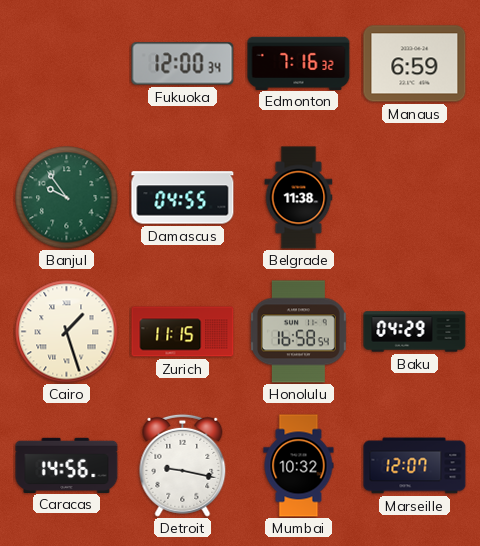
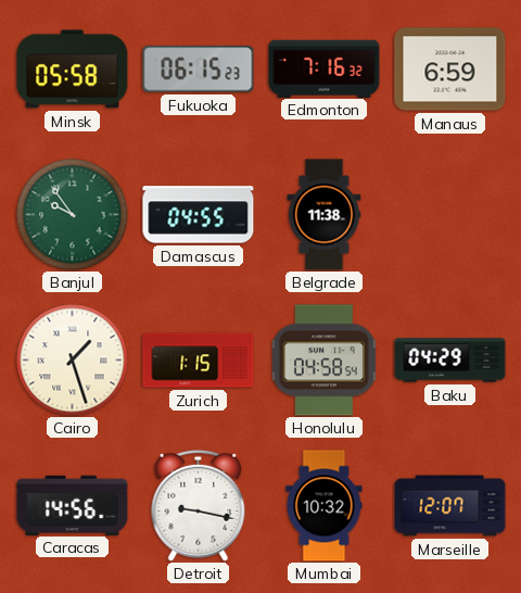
Minsk: none -> 05:58
Fukuoka: 12:00 -> 06:15
Zurich: 11:15 -> 1:15
Honolulu: 16:58 -> 04:58
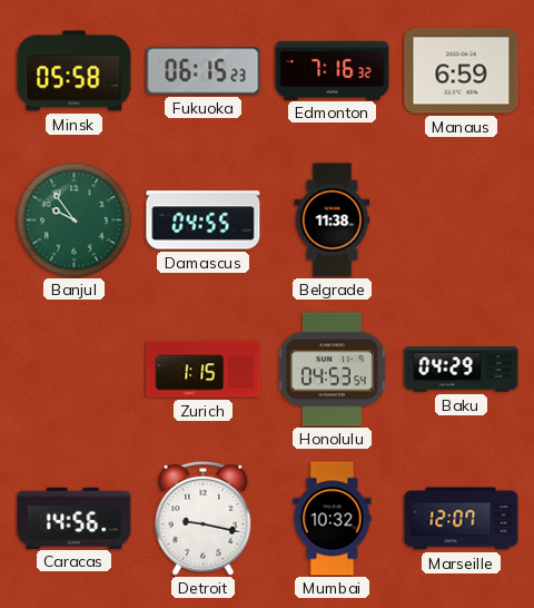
Cairo: 1:27 -> none
Honolulu: 04:58 -> 04:53
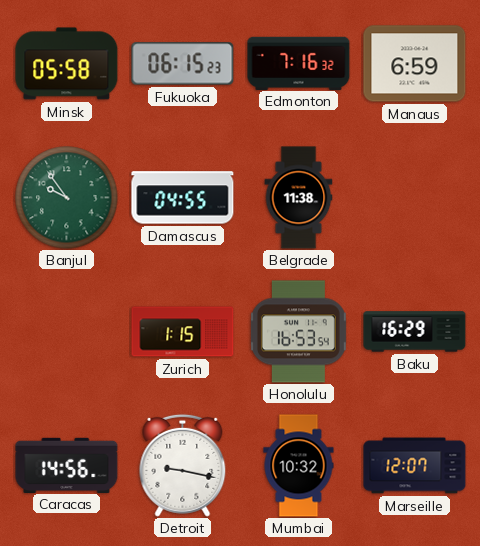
Honolulu: 04:53 -> 16:53
Baku: 04:29 -> 16:29
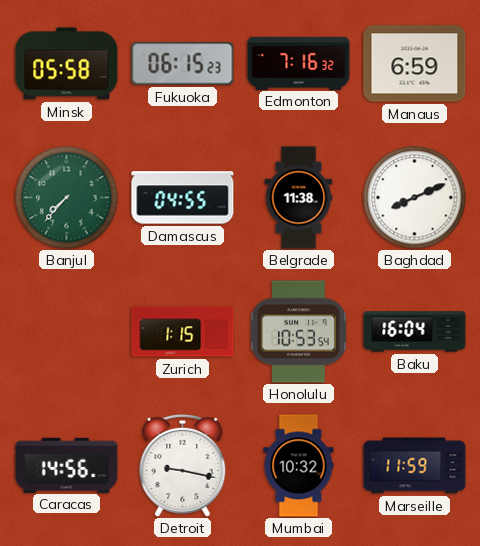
Banjul: 9:54 -> 7:37
Baghdad: none -> 8:11
Honolulu: 16:53 -> 10:53
Baku: 16:29 -> 16:04
Marseille: 12:07 -> 11:59
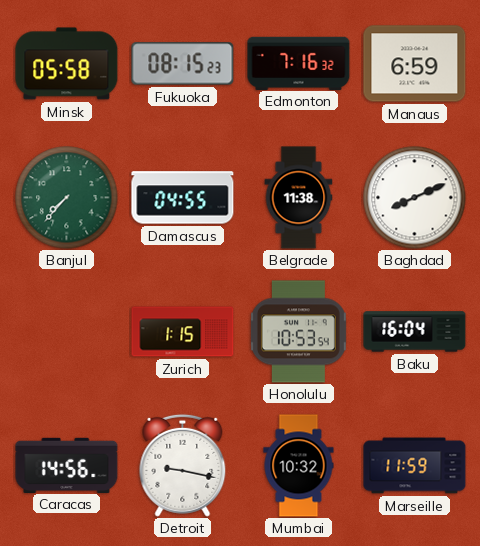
Fukuoka: 06:15 -> 08:15
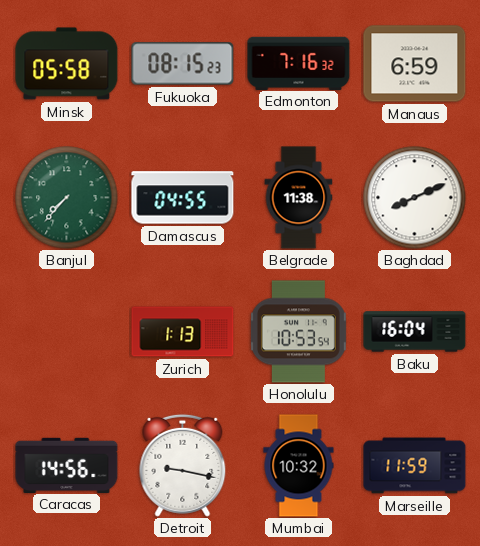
Zurich: 1:15 -> 1:13
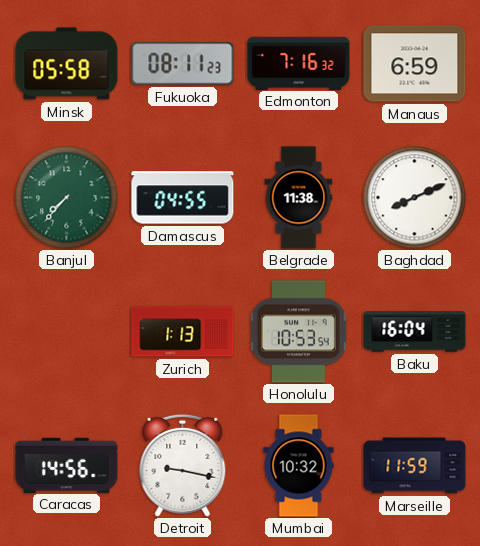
Fukuoka: 08:15 -> 08:11
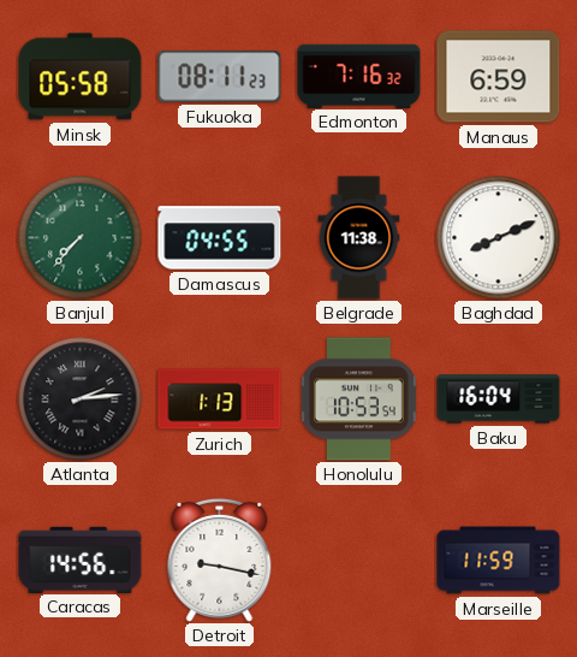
Atlanta: none -> 2:14
Mumbai: 10:32 -> none
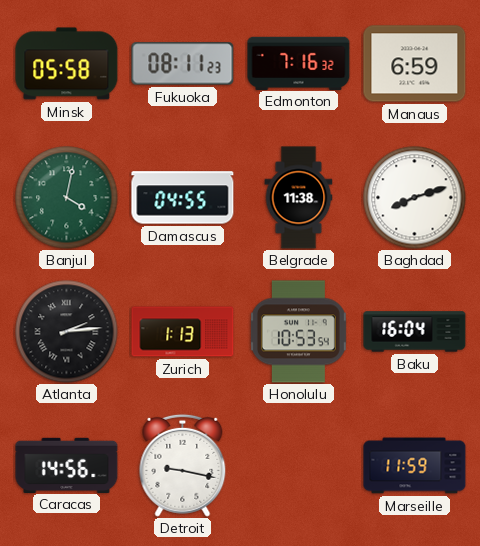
Banjul: 7:37 -> 4:02
Baghdad: 8:11 -> 8:12
